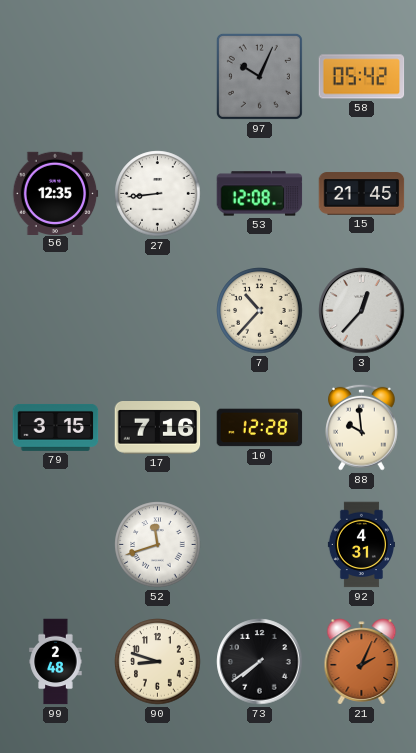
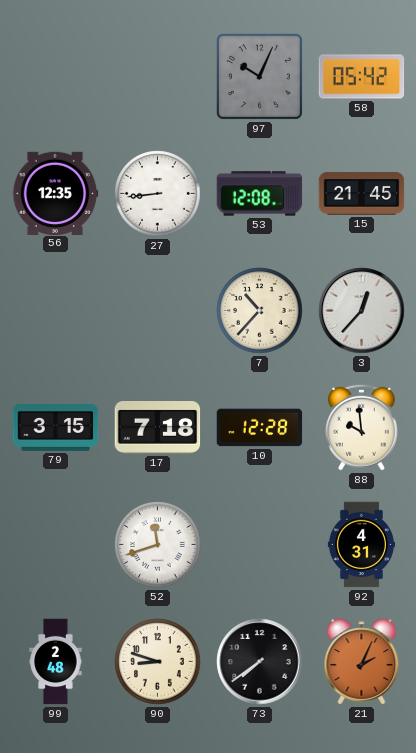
17: 7:16 -> 7:18
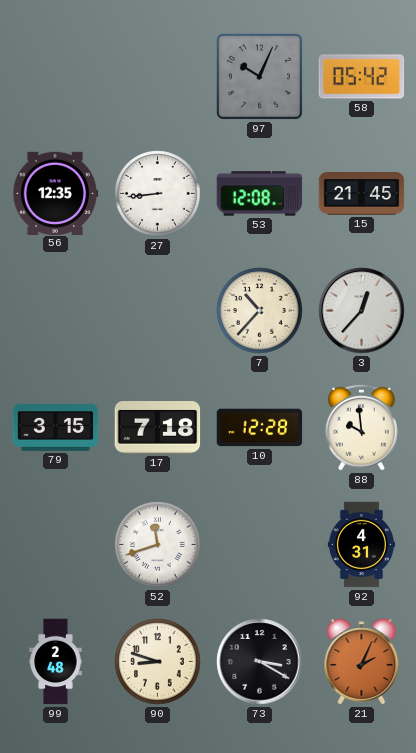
73: 7:39 -> 3:20
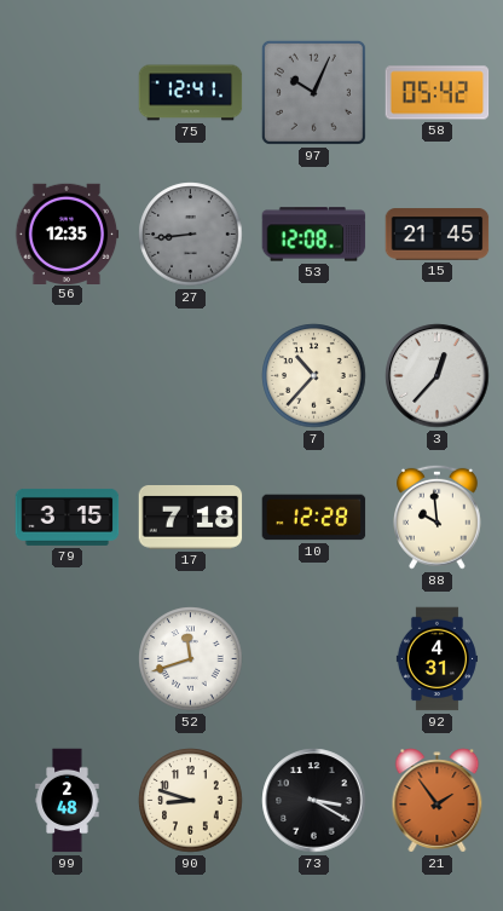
75: none -> 12:41
27 dial: white -> grey
21: 2:04 -> 1:54
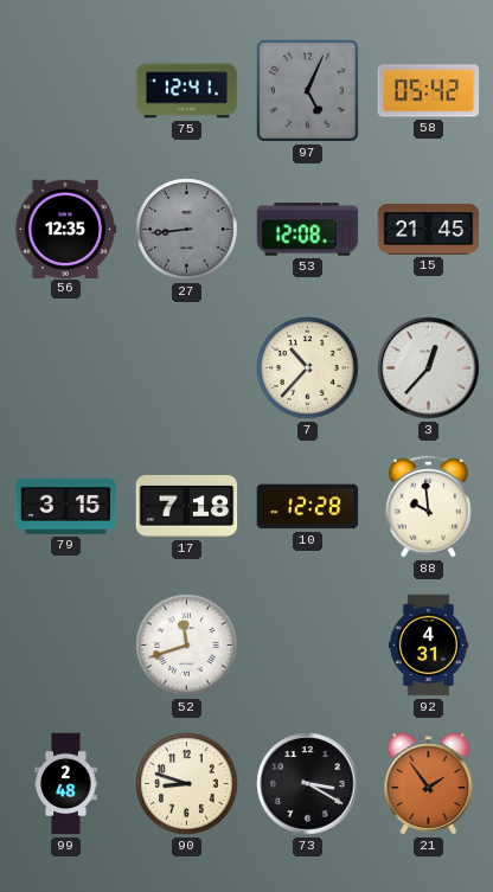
97: 10:04 -> 5:04
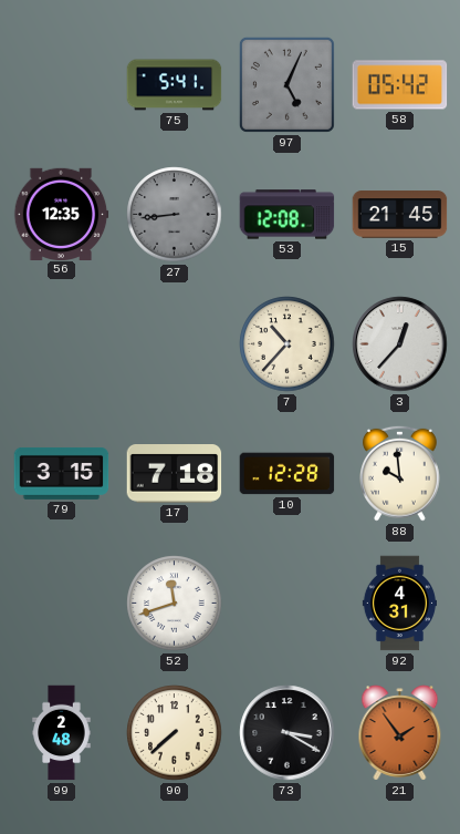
75: 12:41 -> 5:41
90: 8:48 -> 7:38
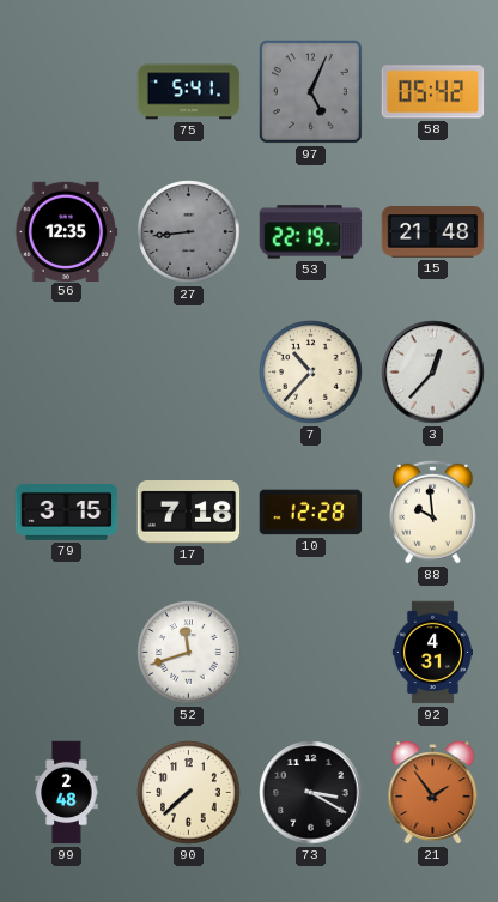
53: 12:08 -> 22:19
15: 21:45 -> 21:48
